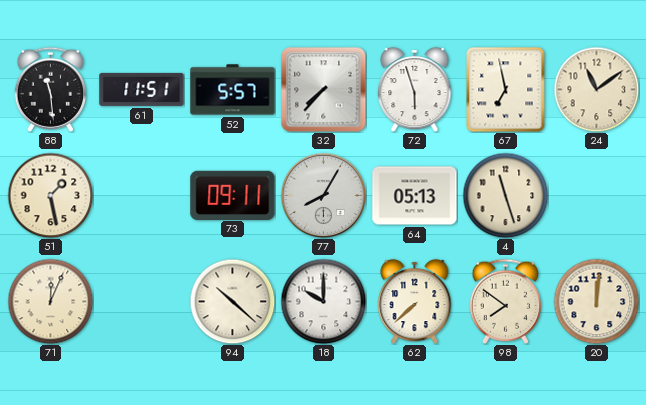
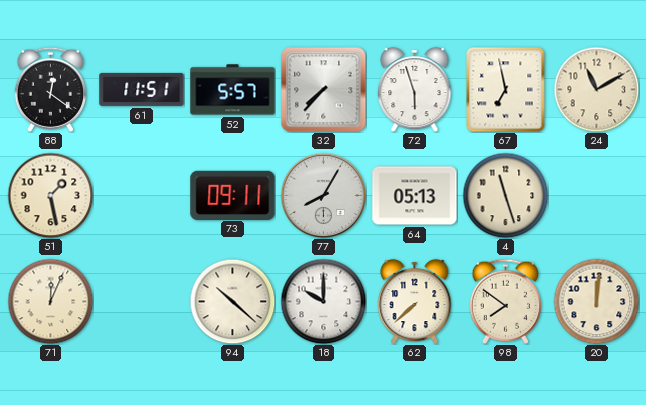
88: 11:29 -> 12:21
24: 11:09 -> 11:10
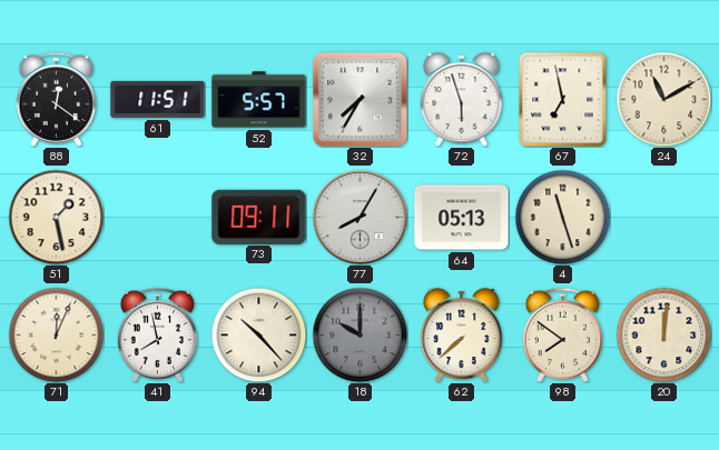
32: 7:37 -> 7:35
41: none -> 7:58
94: 10:22 -> 10:23
18 dial: white -> grey
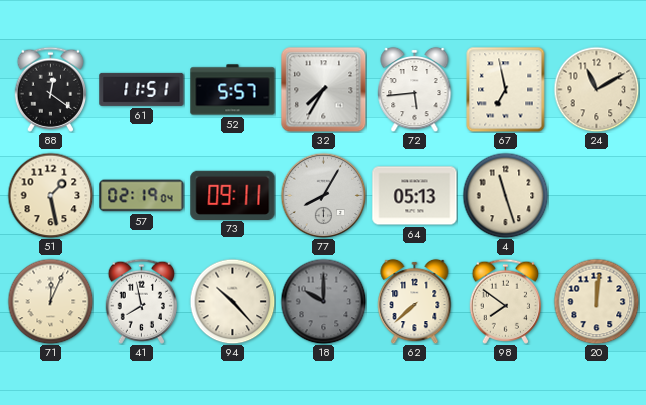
72: 5:57 -> 5:44
57: none -> 02:19
